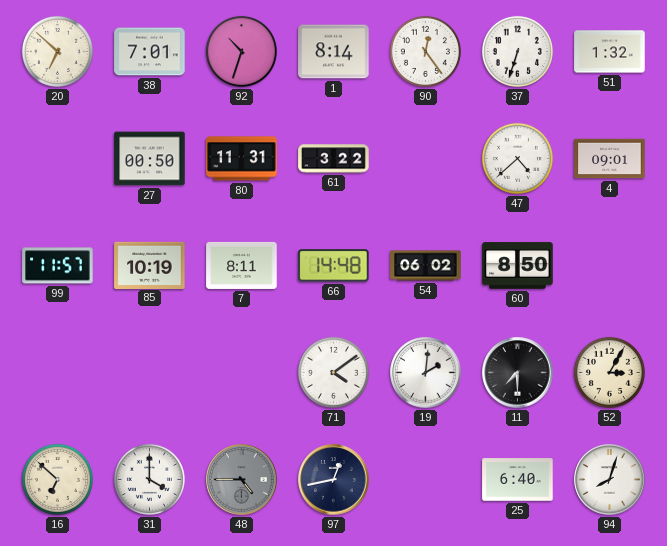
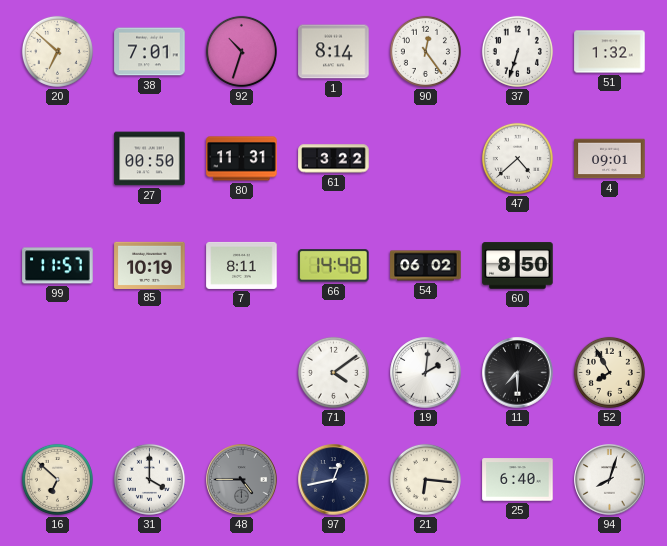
52: 3:05 -> 7:55
21: none -> 6:16
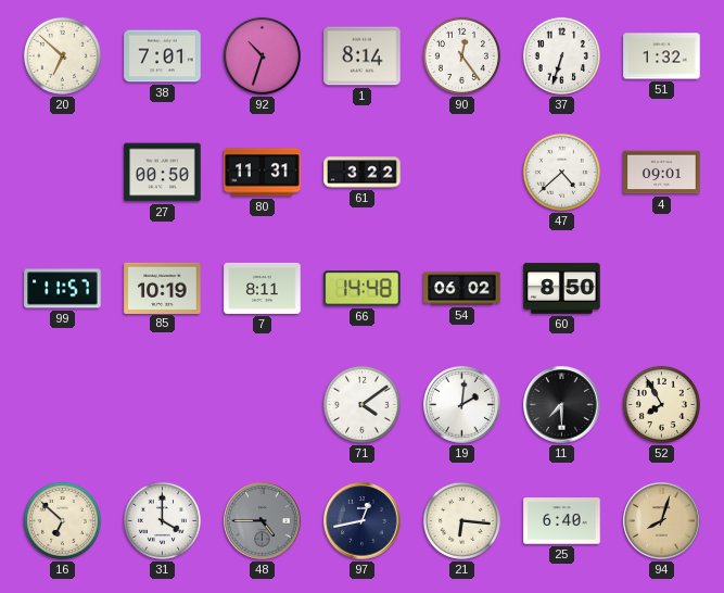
94 dial: white -> champagne
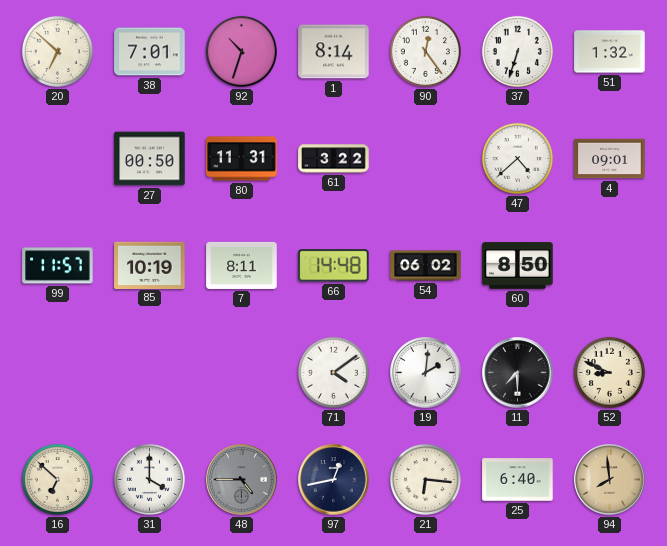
52: 7:55 -> 8:49
94: 8:03 -> 7:59
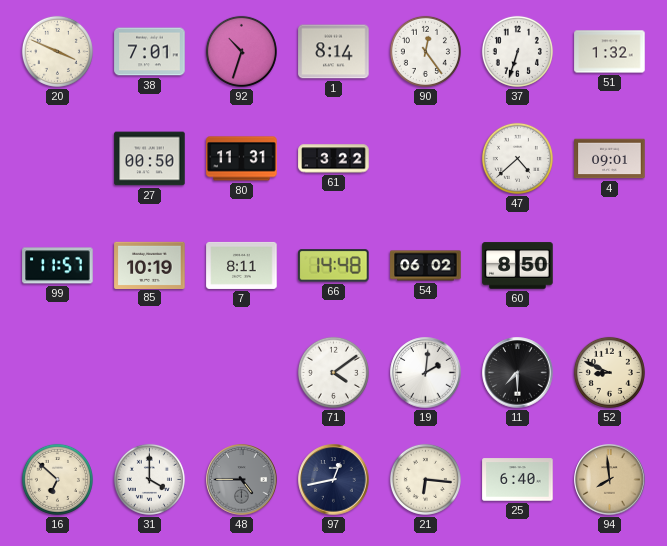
20: 6:52 -> 3:49
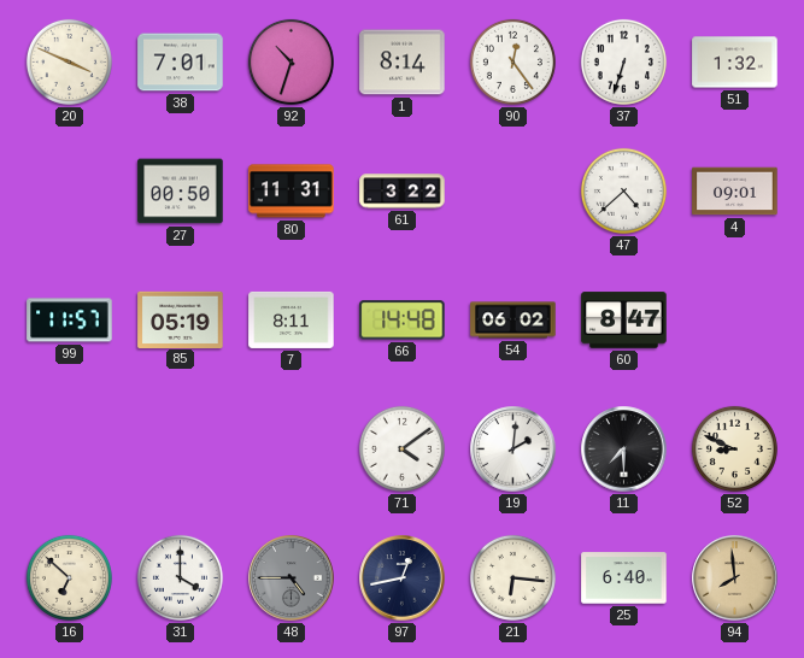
85: 10:19 -> 05:19
60: 8:50 -> 8:47
